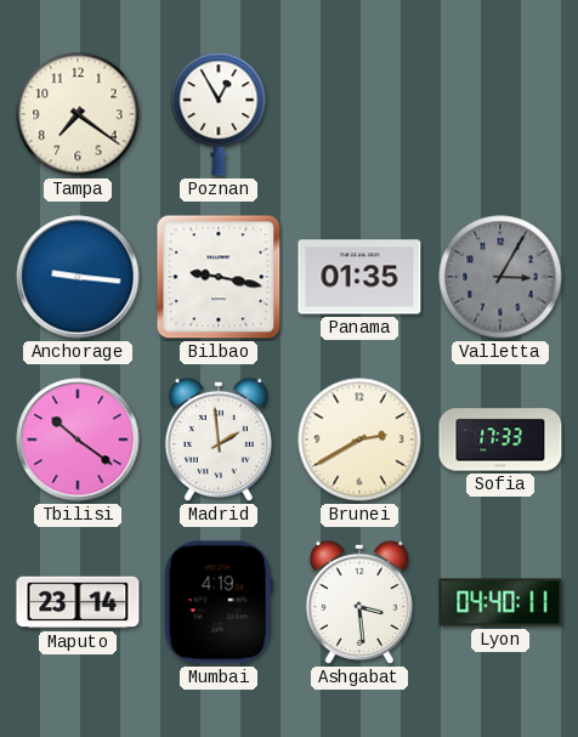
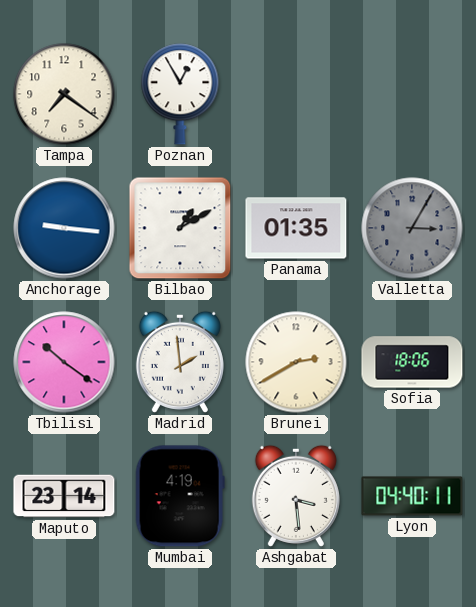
Bilbao: 9:17 -> 1:10
Sofia: 17:33 -> 18:06
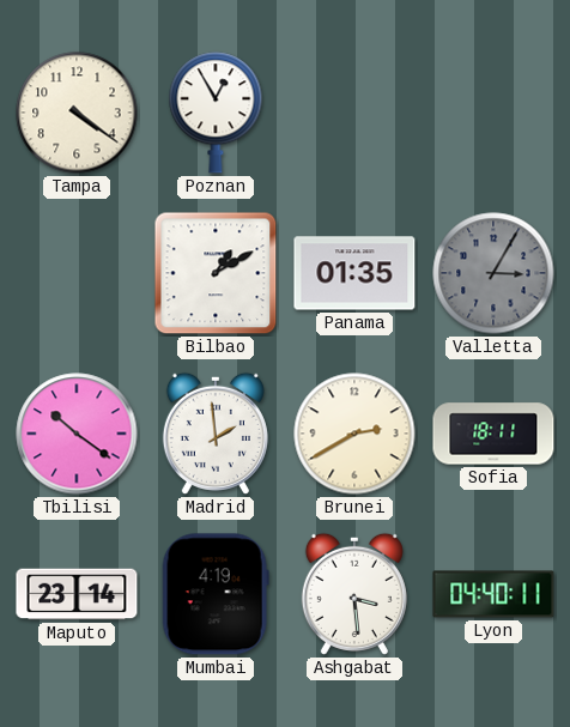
Tampa: 7:21 -> 4:21
Anchorage: 9:16 -> none
Sofia: 18:06 -> 18:11
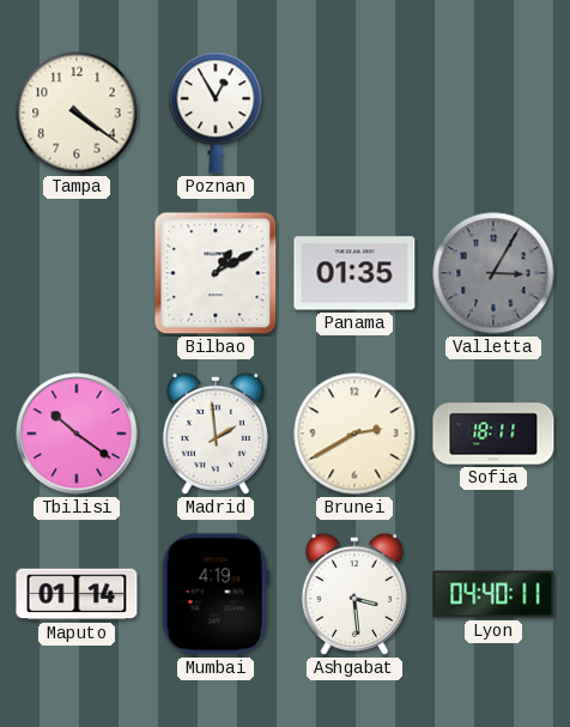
Maputo: 23:14 -> 01:14
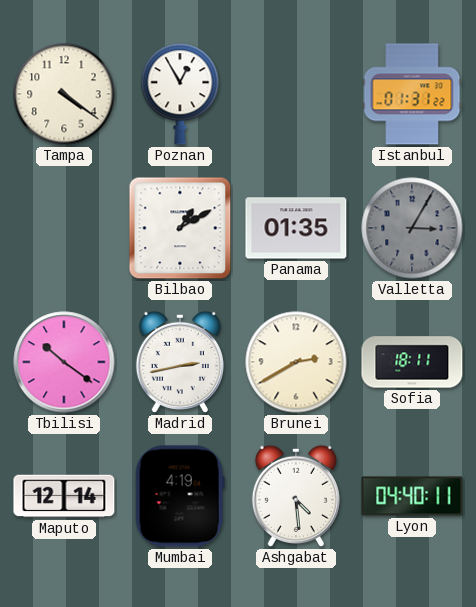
Istanbul: none -> 01:31
Madrid: 1:59 -> 2:43
Maputo: 01:14 -> 12:14
Ashgabat: 3:29 -> 4:29
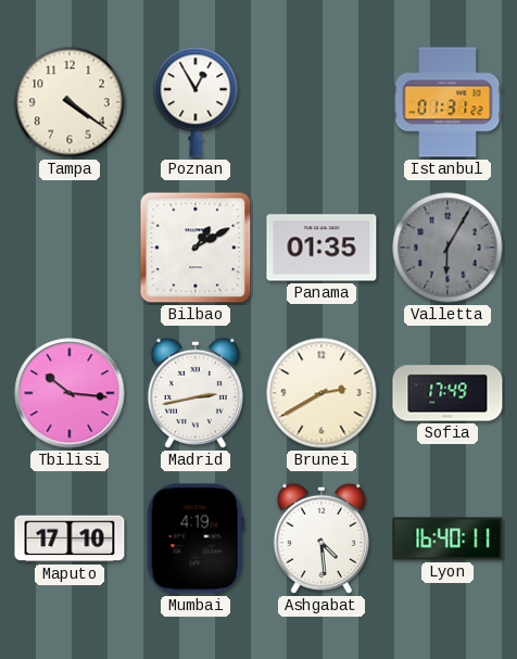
Valletta: 3:05 -> 6:05
Tbilisi: 10:21 -> 10:16
Sofia: 18:11 -> 17:49
Maputo: 12:14 -> 17:10
Lyon: 04:40 -> 16:40
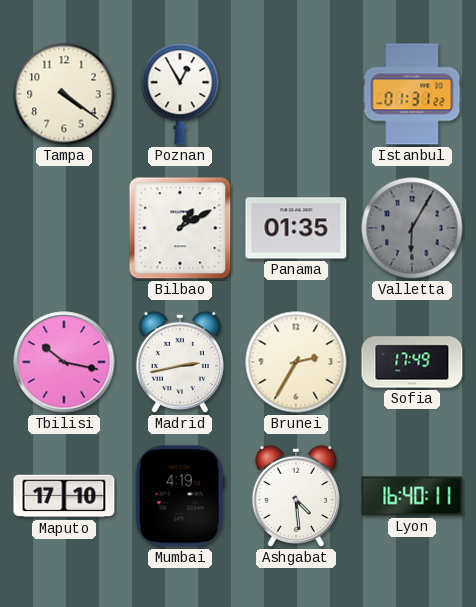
Tbilisi: 10:16 -> 10:17
Brunei: 2:40 -> 2:35
